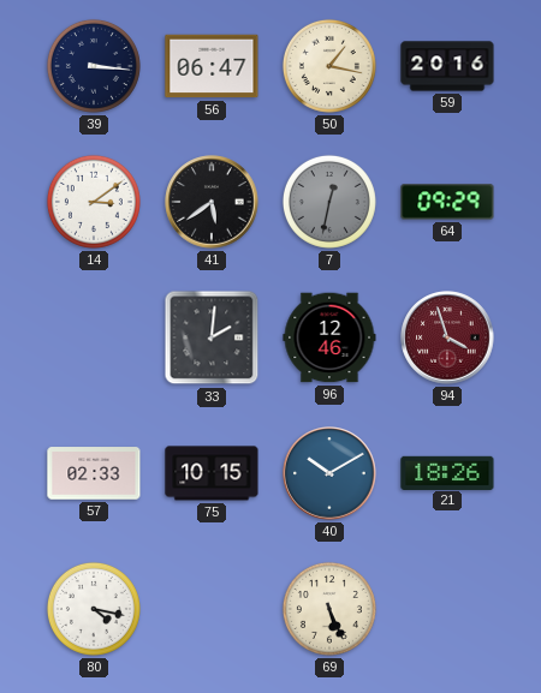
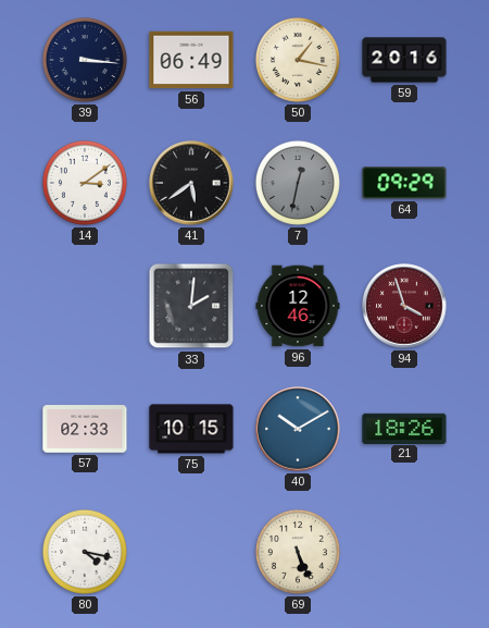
56: 06:47 -> 06:49
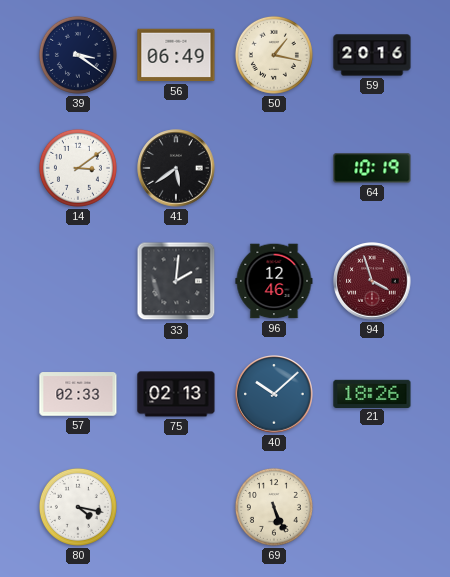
39: 3:16 -> 3:21
7: 12:32 -> none
64: 09:29 -> 10:19
75: 10:15 -> 02:13
40: 10:10 -> 10:08
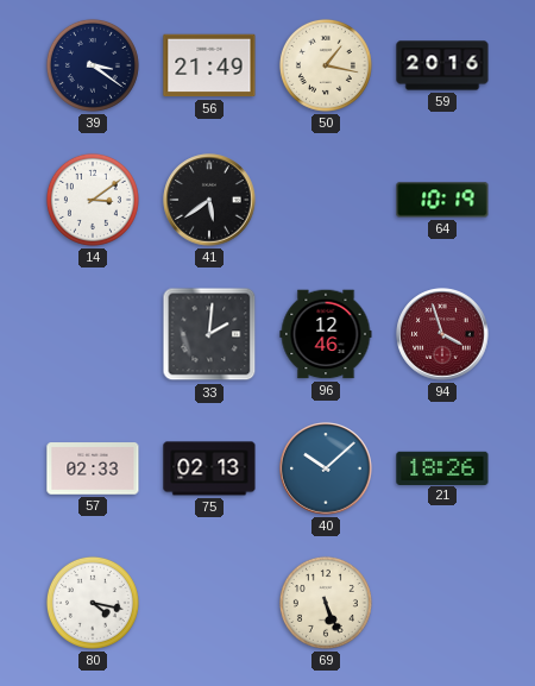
56: 06:49 -> 21:49
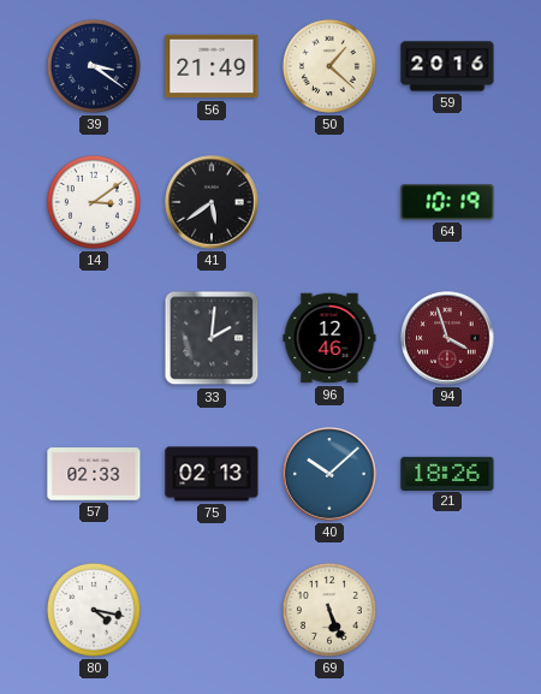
50: 1:17 -> 1:22
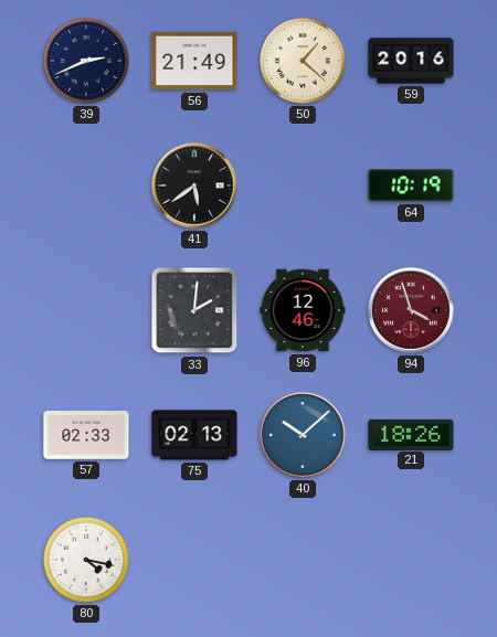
39: 3:21 -> 2:41
14: 3:09 -> none
69: 5:26 -> none
